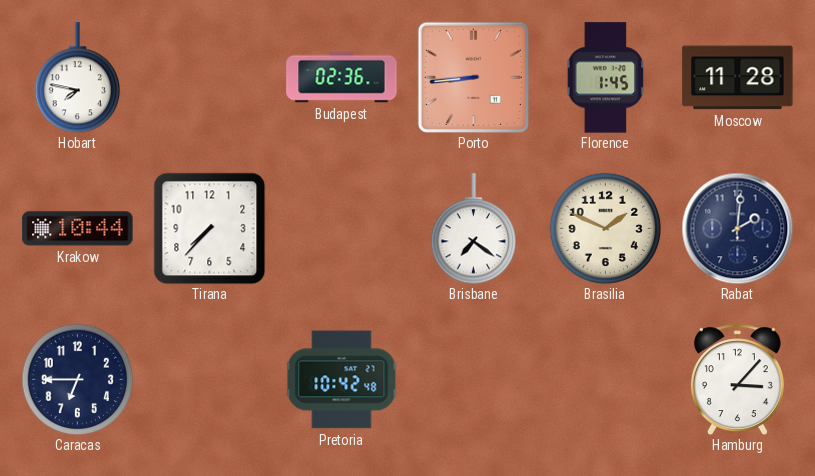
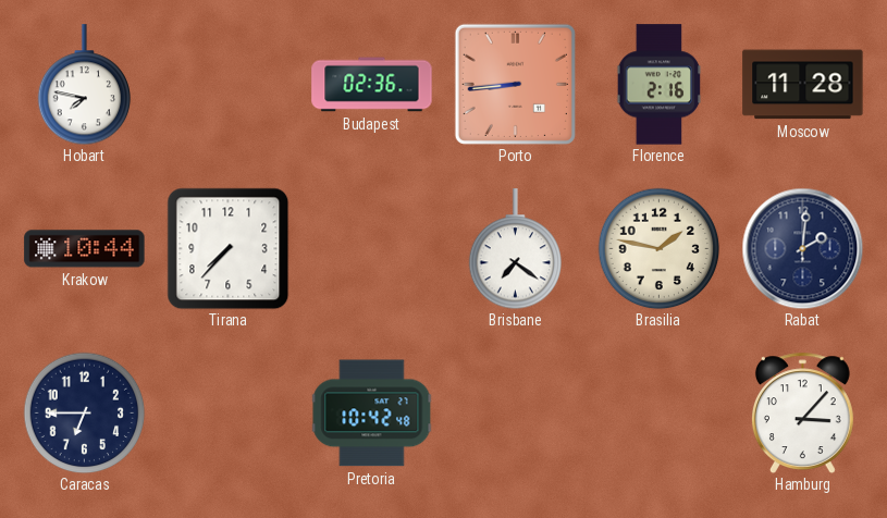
Florence: 1:45 -> 2:16
Brasilia: 1:49 -> 1:47
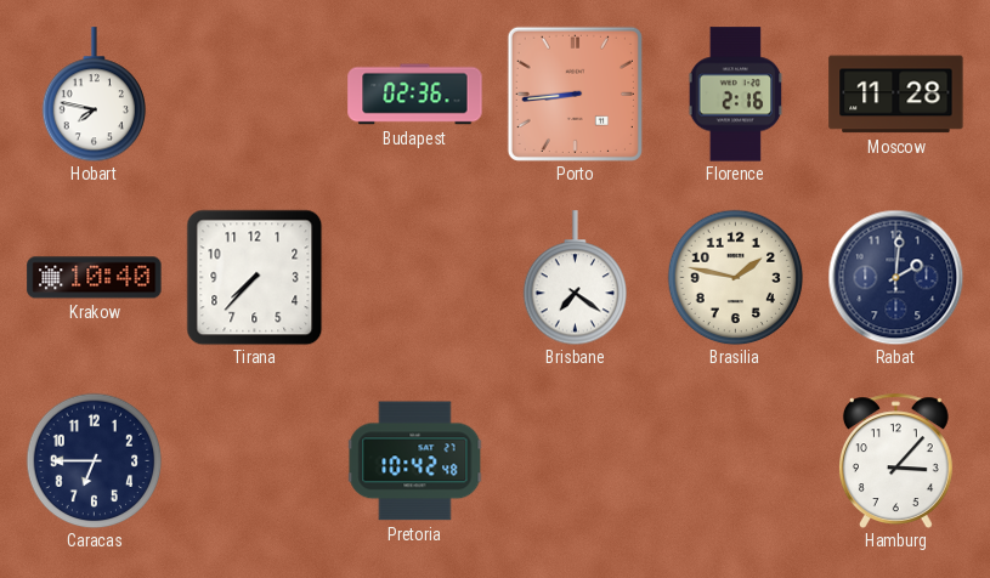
Krakow: 10:44 -> 10:40
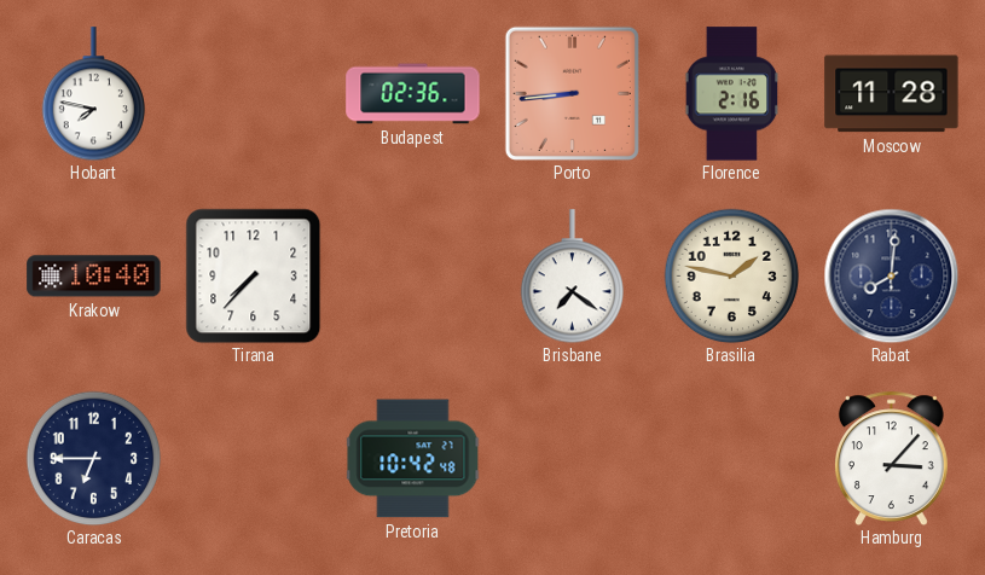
Rabat: 2:01 -> 8:01
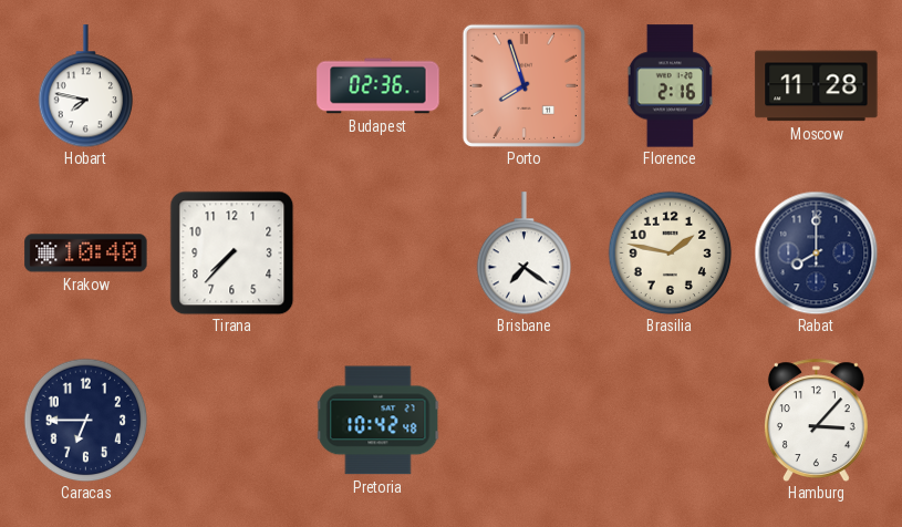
Porto: 8:44 -> 7:57
Rabat: 8:01 -> 8:00
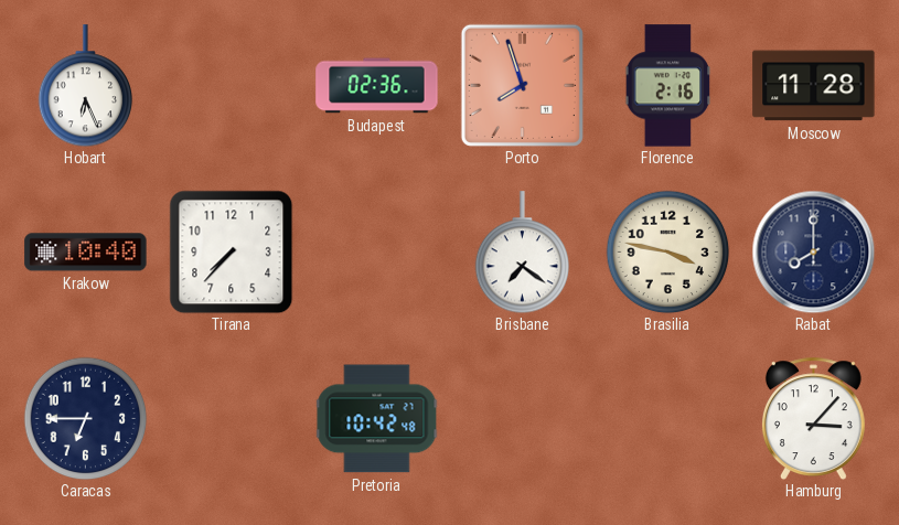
Hobart: 7:47 -> 6:26
Brasilia: 1:47 -> 3:47
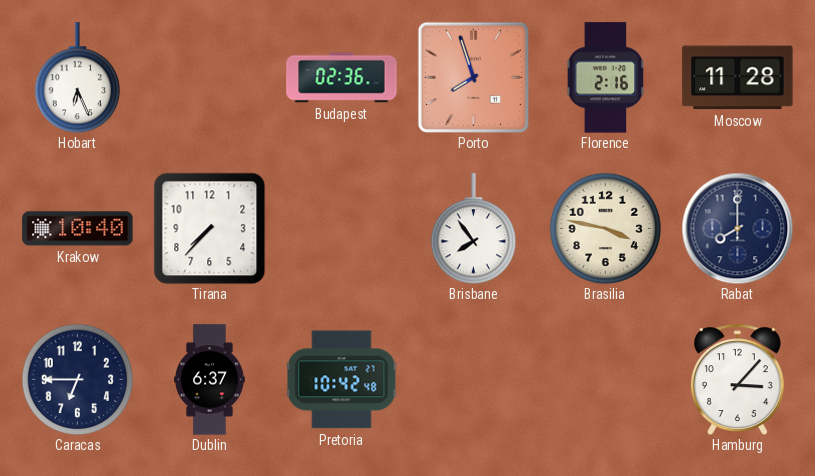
Brisbane: 7:21 -> 7:54
Dublin: none -> 6:37
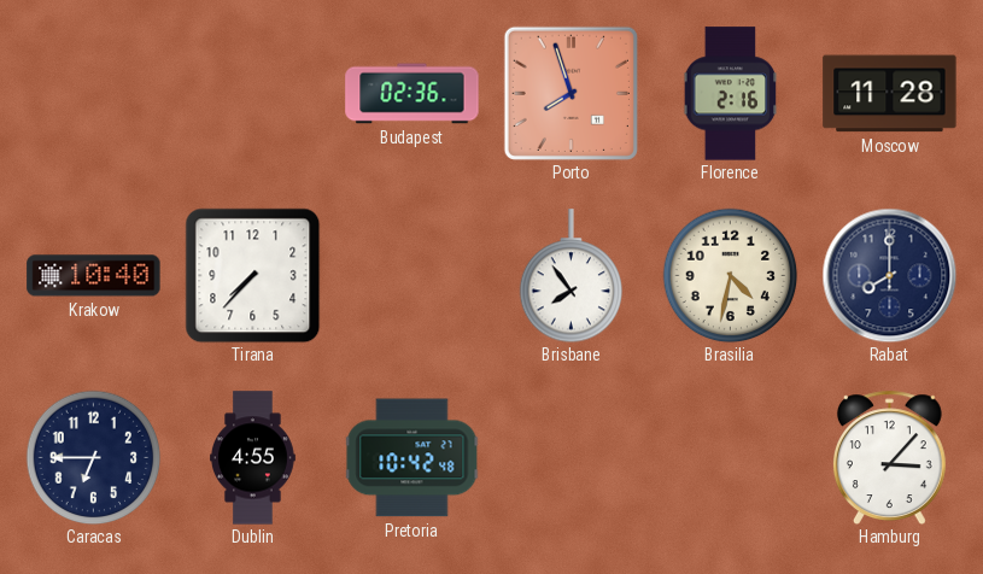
Hobart: 6:26 -> none
Brasilia: 3:47 -> 4:32
Dublin: 6:37 -> 4:55
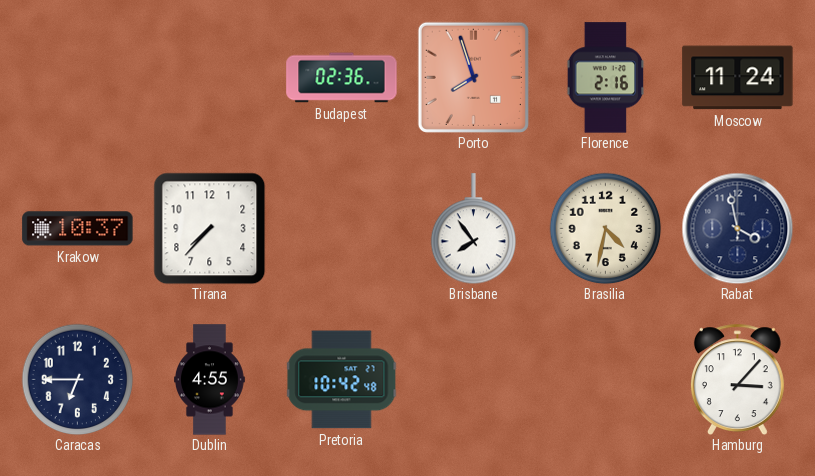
Moscow: 11:28 -> 11:24
Krakow: 10:40 -> 10:37
Rabat: 8:00 -> 3:58
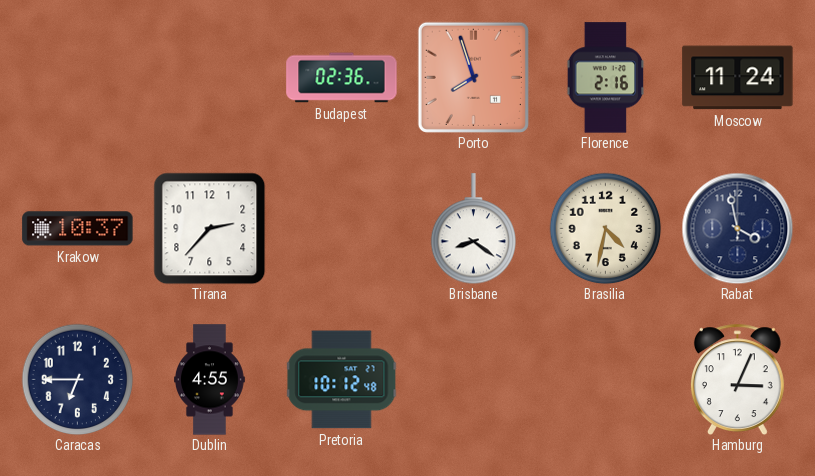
Tirana: 7:37 -> 2:37
Brisbane: 7:54 -> 8:21
Pretoria: 10:42 -> 10:12
Hamburg: 3:07 -> 3:04
